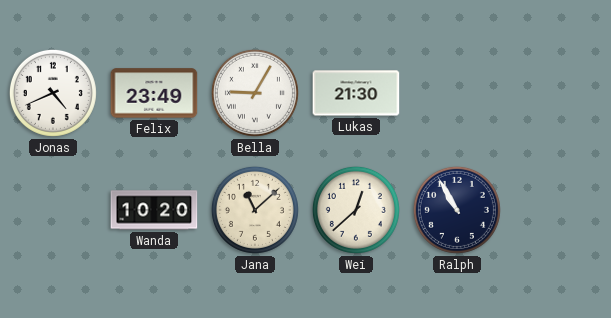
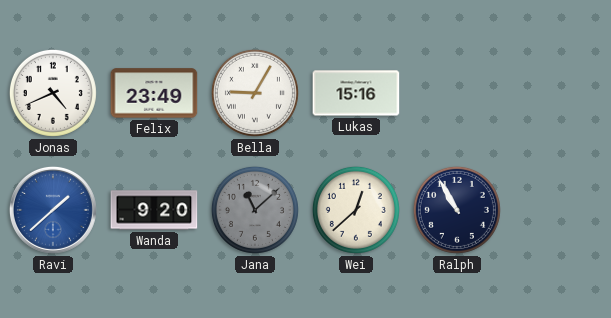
Lukas: 21:30 -> 15:16
Ravi: none -> 1:38
Wanda: 10:20 -> 9:20
Jana dial: cream -> grey
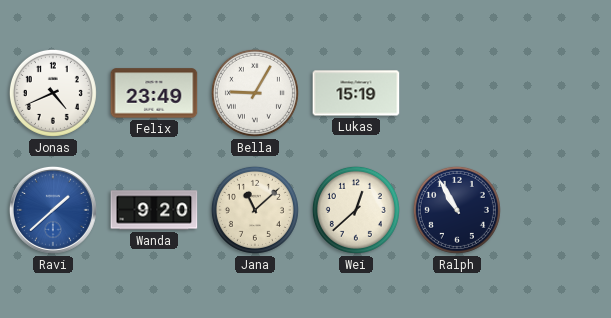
Lukas: 15:16 -> 15:19
Jana dial: grey -> cream
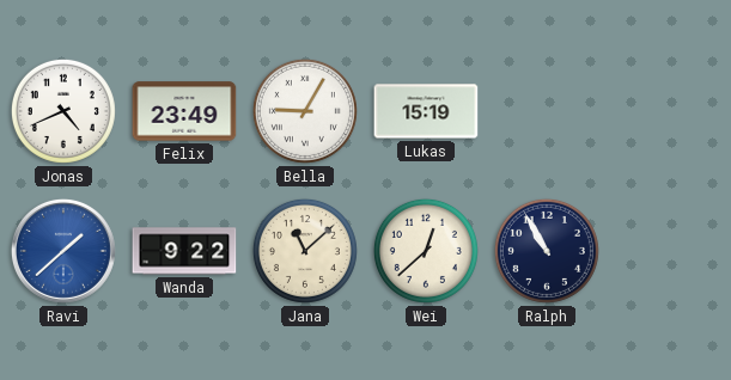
Wanda: 9:20 -> 9:22
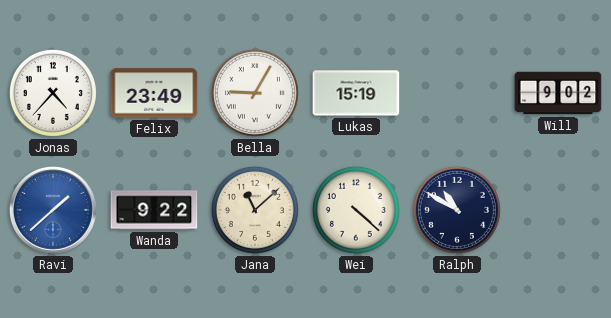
Jonas: 4:41 -> 4:37
Will: none -> 9:02
Wei: 12:38 -> 4:22
Ralph: 10:55 -> 10:50
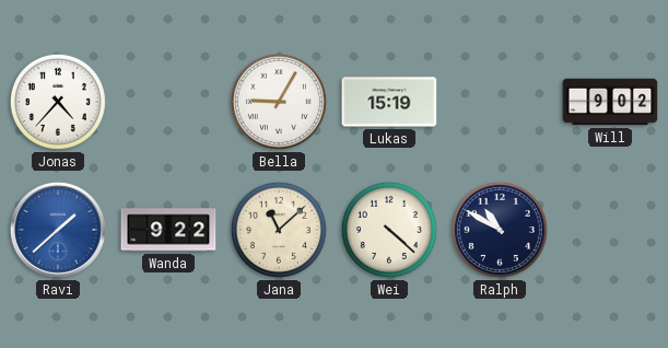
Felix: 23:49 -> none
